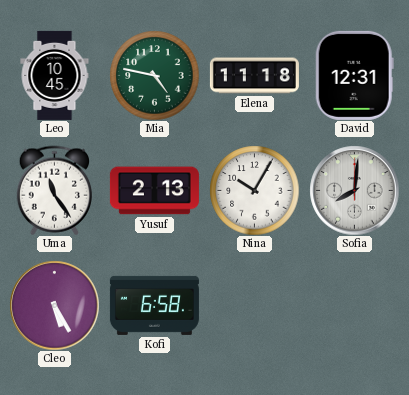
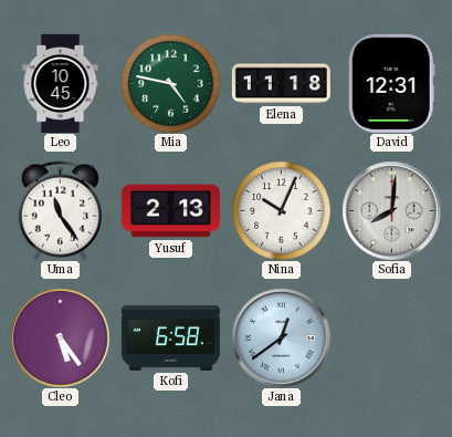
Nina: 10:05 -> 10:04
Cleo: 5:25 -> 5:24
Jana: none -> 12:39
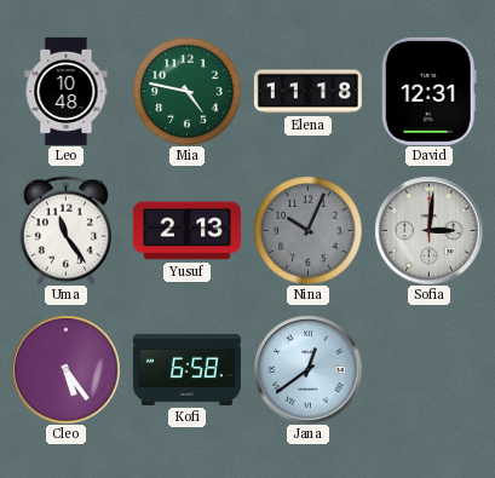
Leo: 10:45 -> 10:48
Nina dial: white -> grey
Sofia: 8:01 -> 3:01
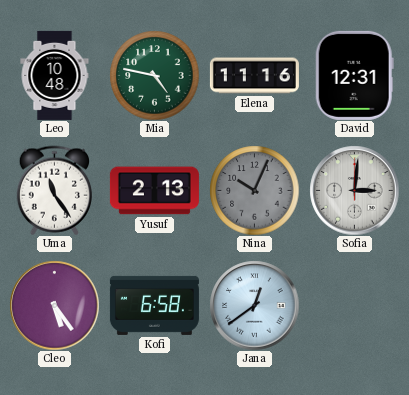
Elena: 11:18 -> 11:16
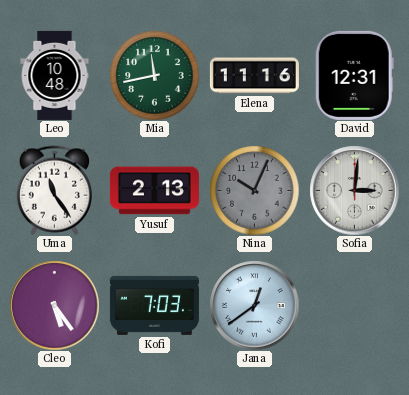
Mia: 4:47 -> 11:43
Kofi: 6:58 -> 7:03
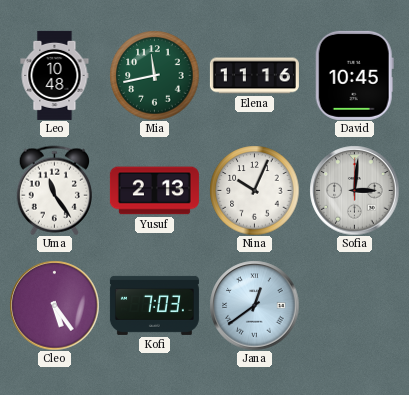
David: 12:31 -> 10:45
Nina dial: grey -> white
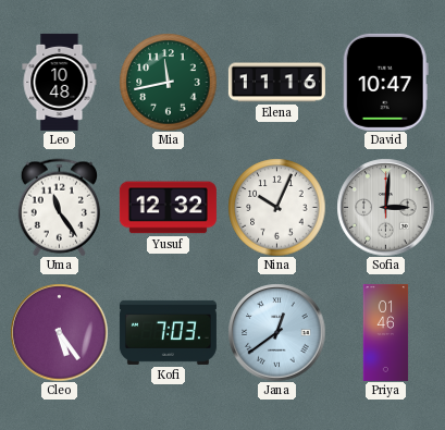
David: 10:45 -> 10:47
Yusuf: 2:13 -> 12:32
Priya: none -> 01:46
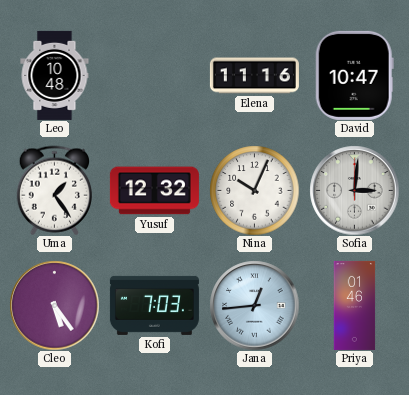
Mia: 11:43 -> none
Uma: 11:24 -> 1:24
Jana: 12:39 -> 12:44
